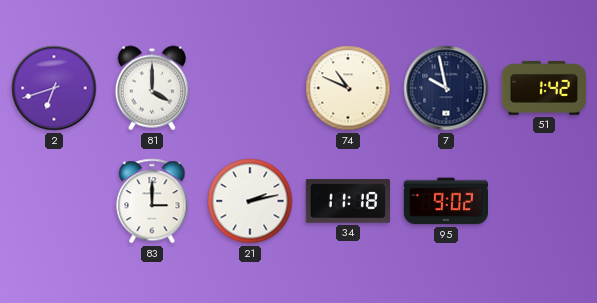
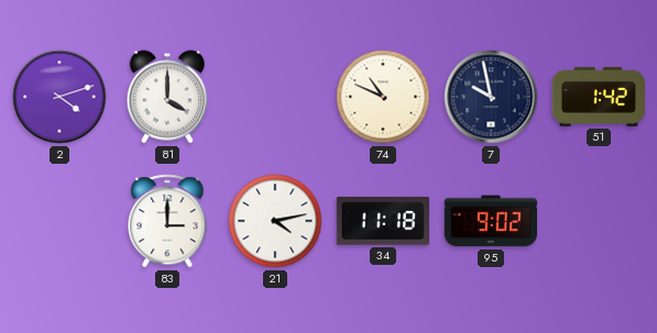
2: 6:42 -> 4:12
21: 2:13 -> 4:13
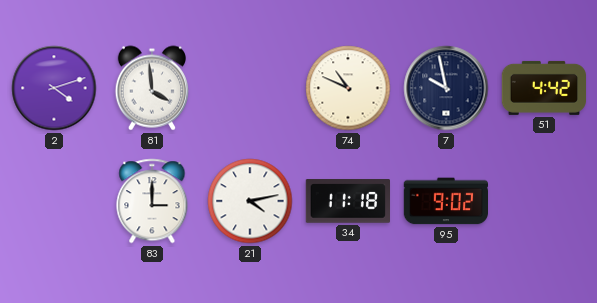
81: 4:00 -> 3:59
51: 1:42 -> 4:42
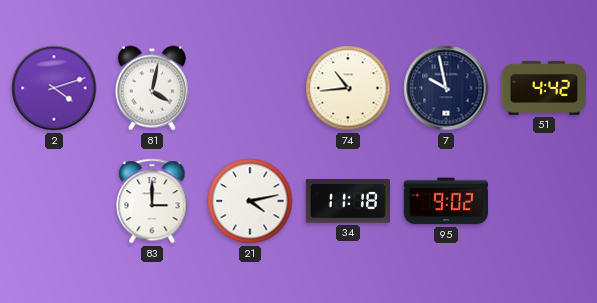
81: 3:59 -> 4:02
74: 10:49 -> 10:44
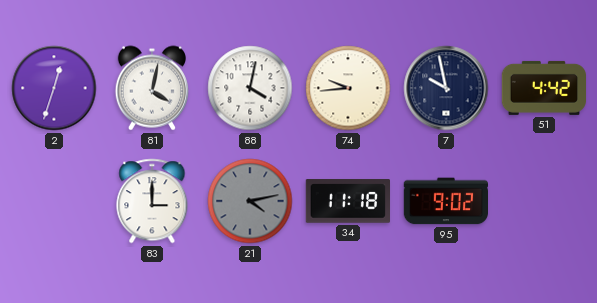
2: 4:12 -> 12:33
88: none -> 4:02
74: 10:44 -> 9:44
21 dial: white -> grey
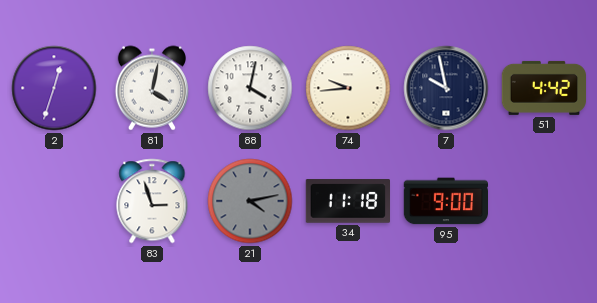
83: 3:00 -> 2:57
95: 9:02 -> 9:00
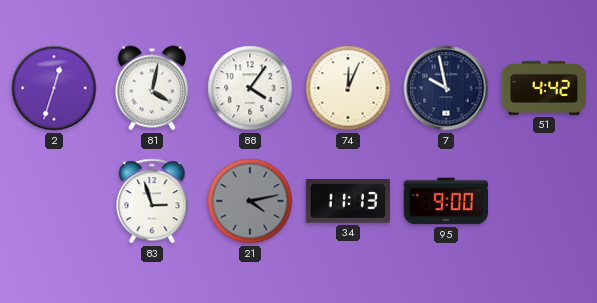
88: 4:02 -> 4:06
74: 9:44 -> 12:04
34: 11:18 -> 11:13
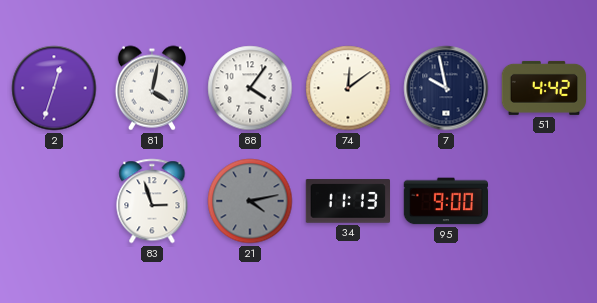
74: 12:04 -> 12:09
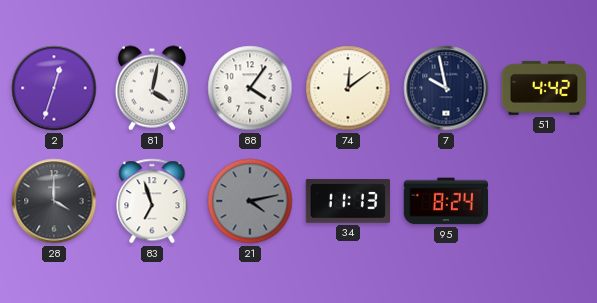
28: none -> 4:00
83: 2:57 -> 6:57
95: 9:00 -> 8:24
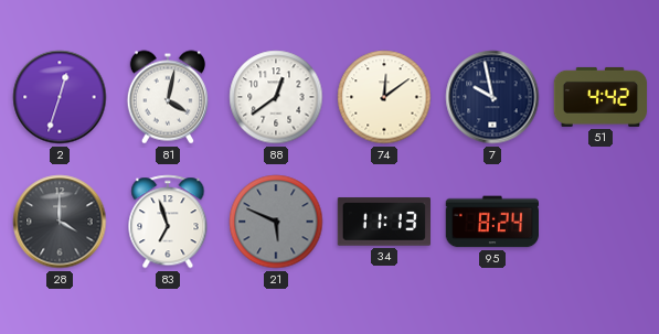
88: 4:06 -> 12:39
21: 4:13 -> 5:49
